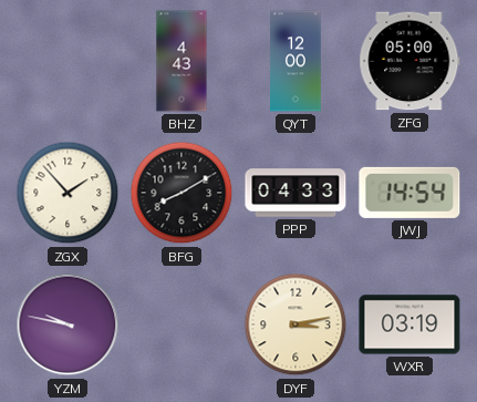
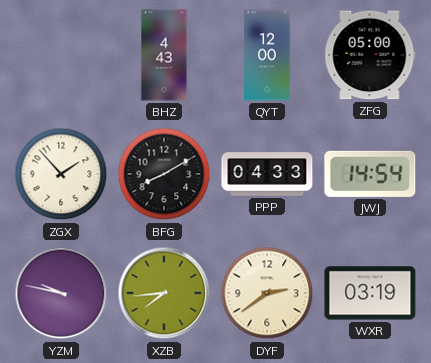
XZB: none -> 7:44
DYF: 3:13 -> 2:39
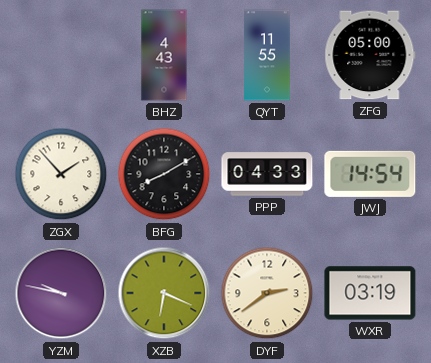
QYT: 12:00 -> 11:55
XZB: 7:44 -> 6:19
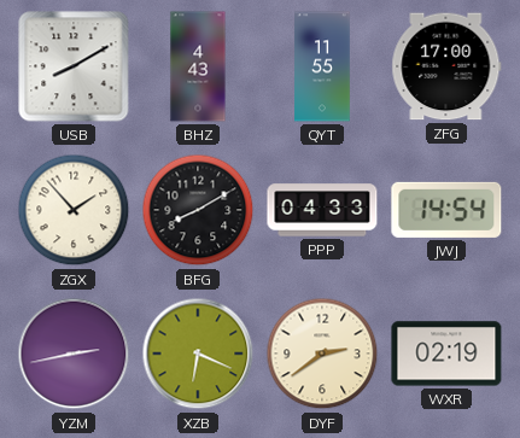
USB: none -> 8:10
ZFG: 05:00 -> 17:00
YZM: 9:47 -> 2:43
WXR: 03:19 -> 02:19
